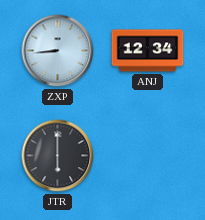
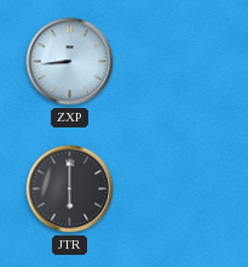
ANJ: 12:34 -> none
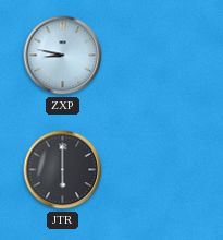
ZXP: 8:44 -> 8:47
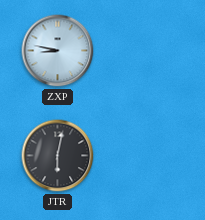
JTR: 6:00 -> 6:02
